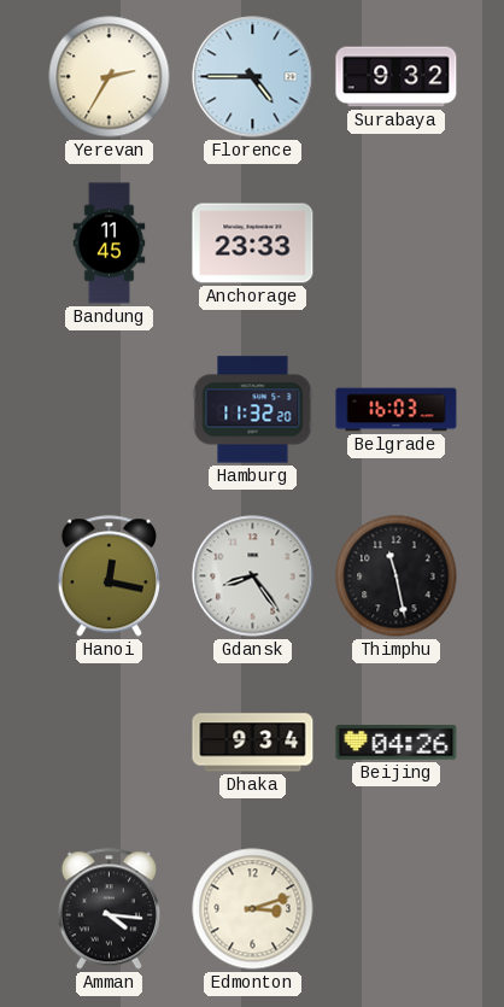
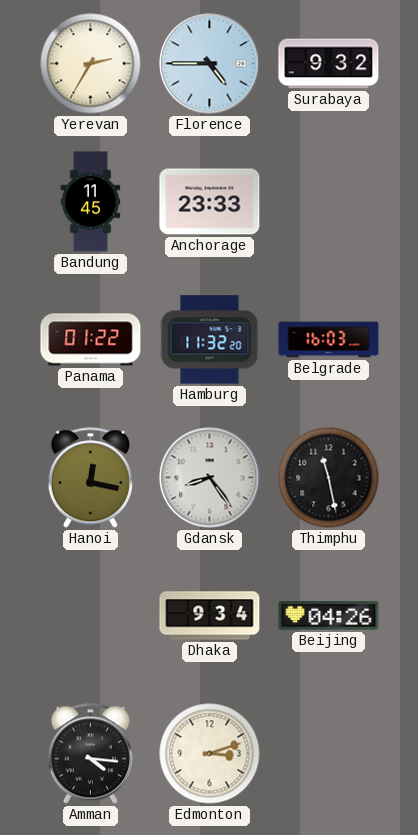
Panama: none -> 01:22
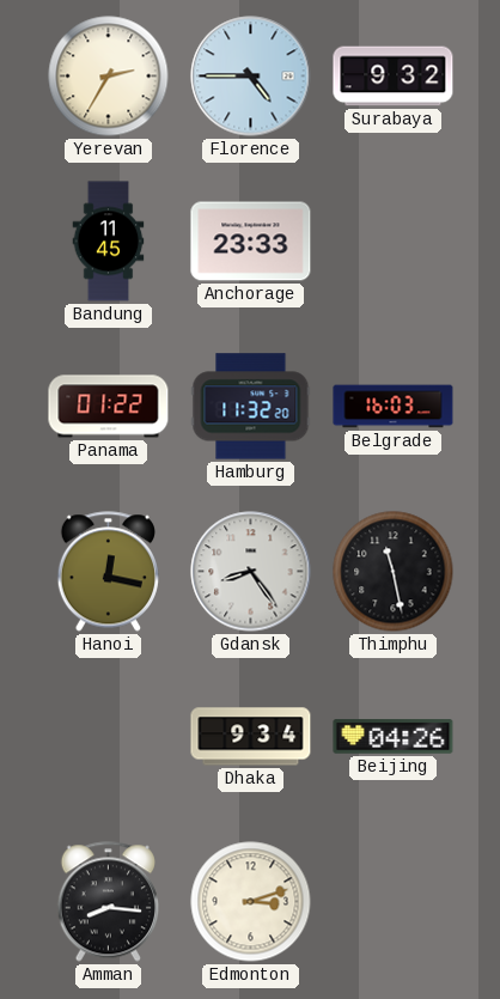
Amman: 4:16 -> 8:16
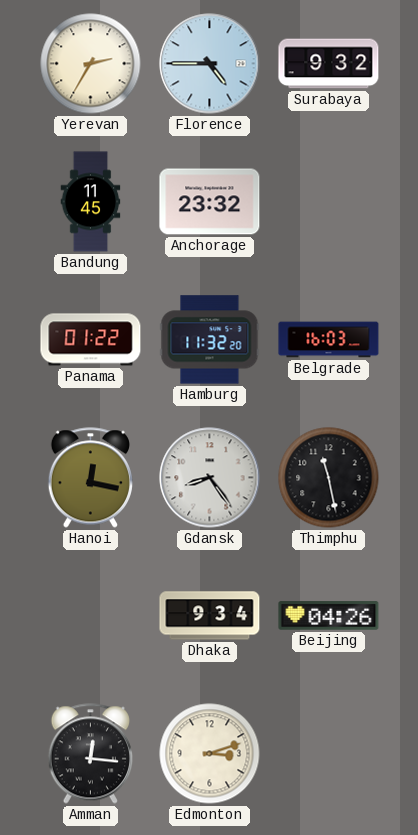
Anchorage: 23:33 -> 23:32
Amman: 8:16 -> 12:16
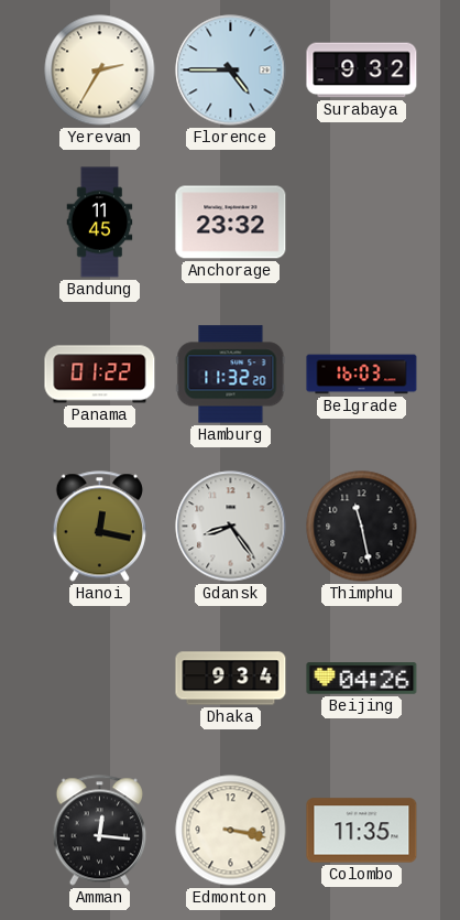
Edmonton: 3:12 -> 3:17
Colombo: none -> 11:35
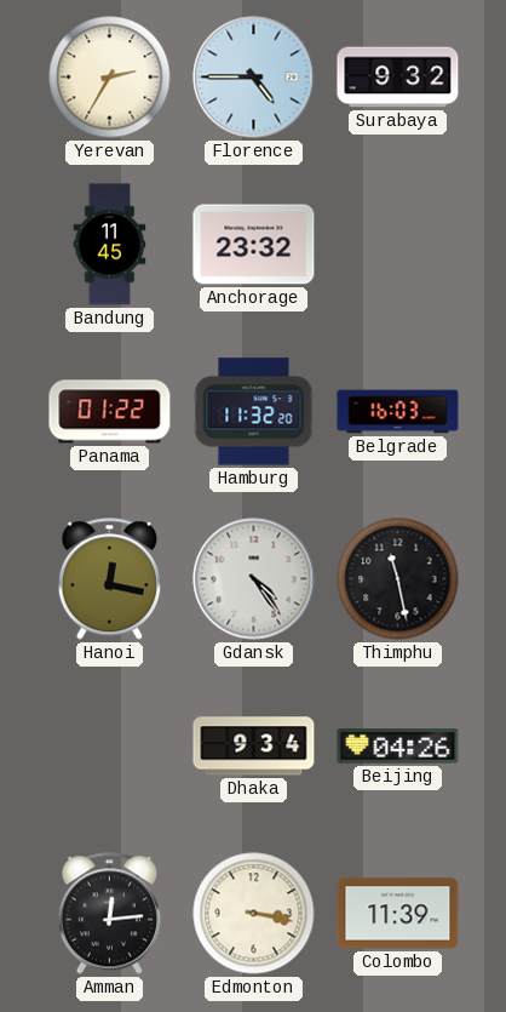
Gdansk: 8:24 -> 4:24
Amman: 12:16 -> 12:14
Colombo: 11:35 -> 11:39
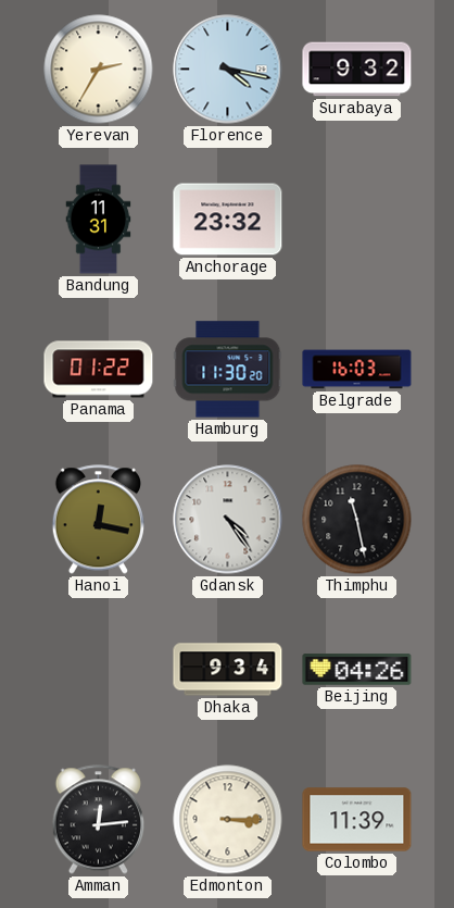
Florence: 4:45 -> 4:17
Bandung: 11:45 -> 11:31
Hamburg: 11:32 -> 11:30
Edmonton: 3:17 -> 3:15
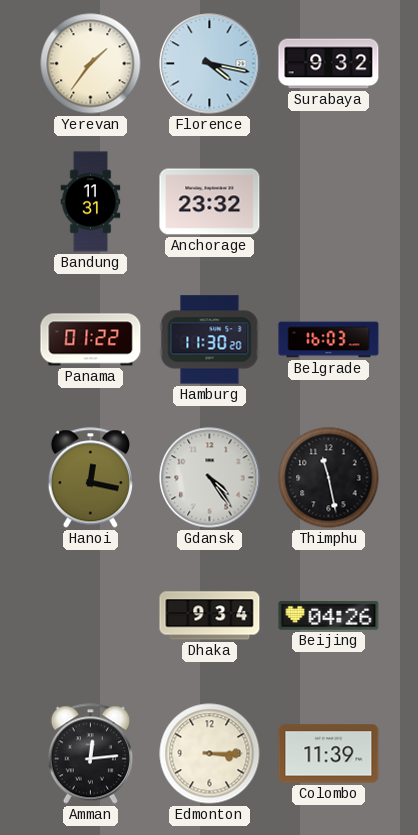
Yerevan: 2:35 -> 1:36
